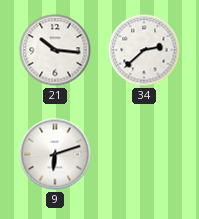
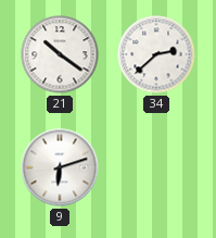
21: 10:16 -> 10:21
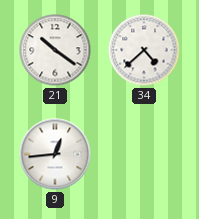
34: 2:38 -> 4:38
9: 6:12 -> 12:44
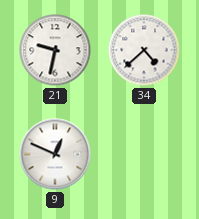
21: 10:21 -> 9:32
9: 12:44 -> 12:49
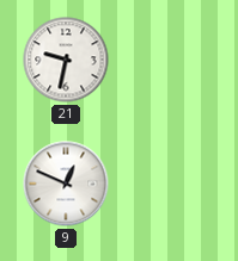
34: 4:38 -> none
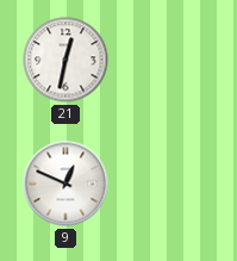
21: 9:32 -> 12:32
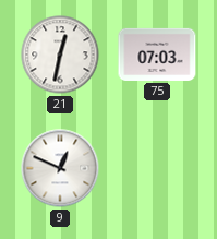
75: none -> 07:03
